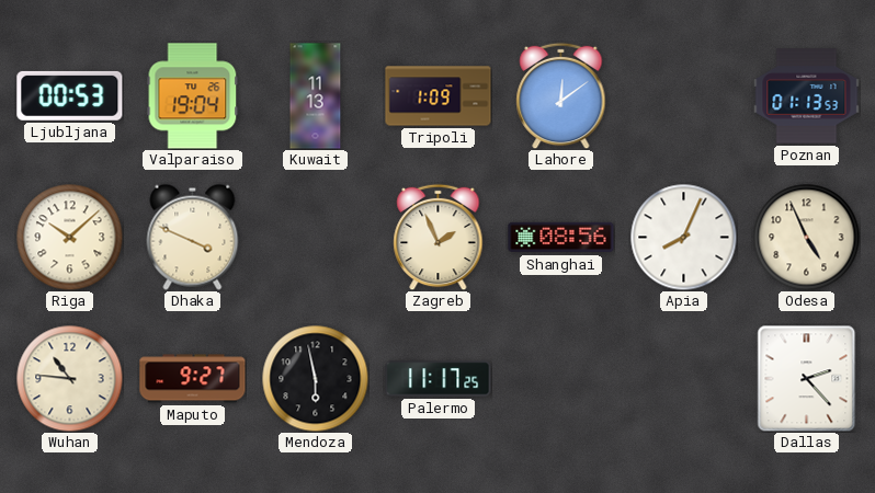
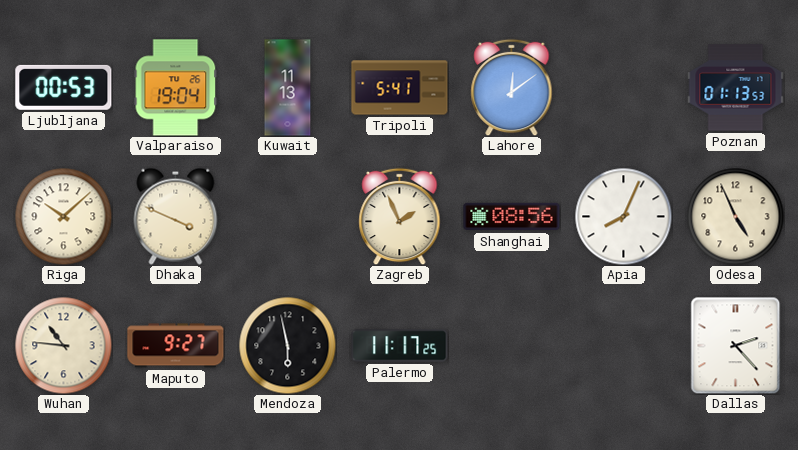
Tripoli: 1:09 -> 5:41
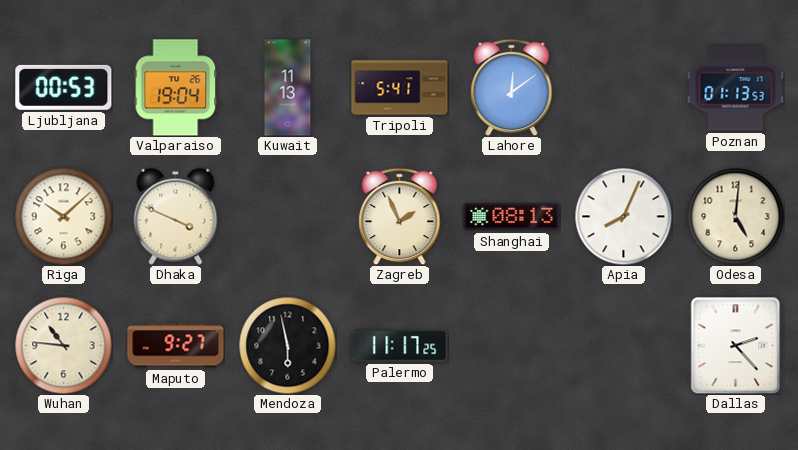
Shanghai: 08:56 -> 08:13
Odesa: 4:56 -> 5:01
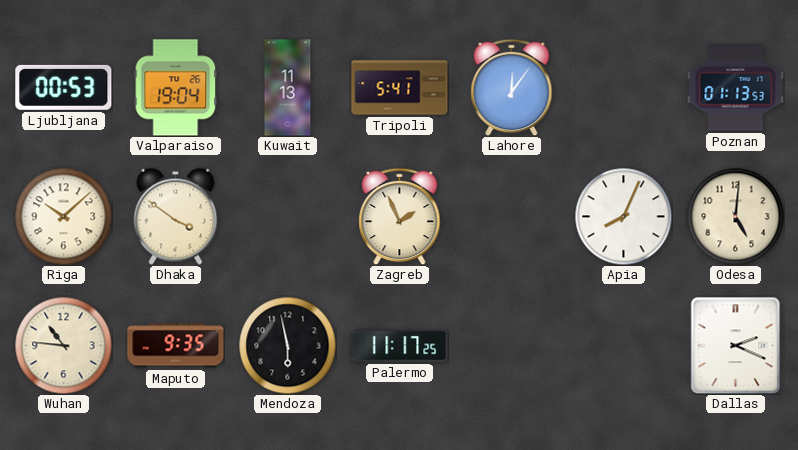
Lahore: 12:09 -> 12:06
Dhaka: 3:49 -> 3:51
Shanghai: 08:13 -> none
Maputo: 9:27 -> 9:35
Dallas: 2:23 -> 2:19
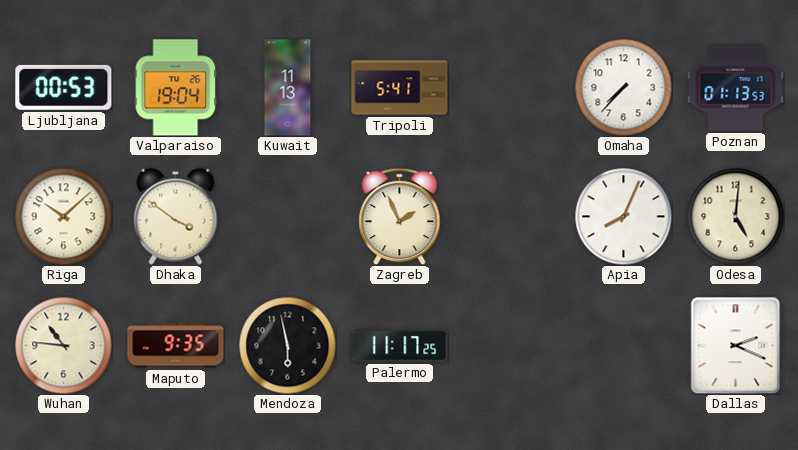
Lahore: 12:06 -> none
Omaha: none -> 7:37
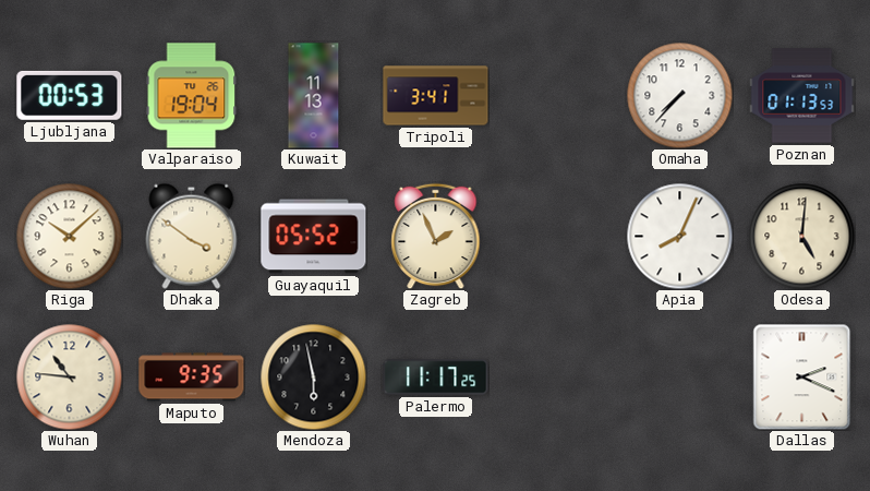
Tripoli: 5:41 -> 3:41
Guayaquil: none -> 05:52
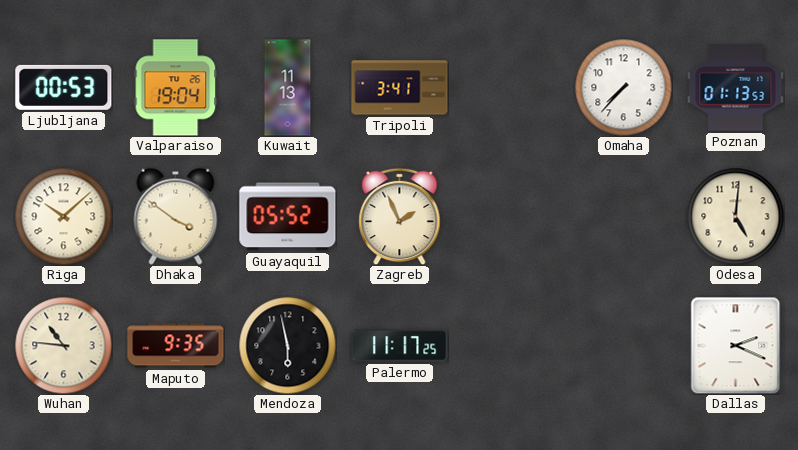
Apia: 8:04 -> none
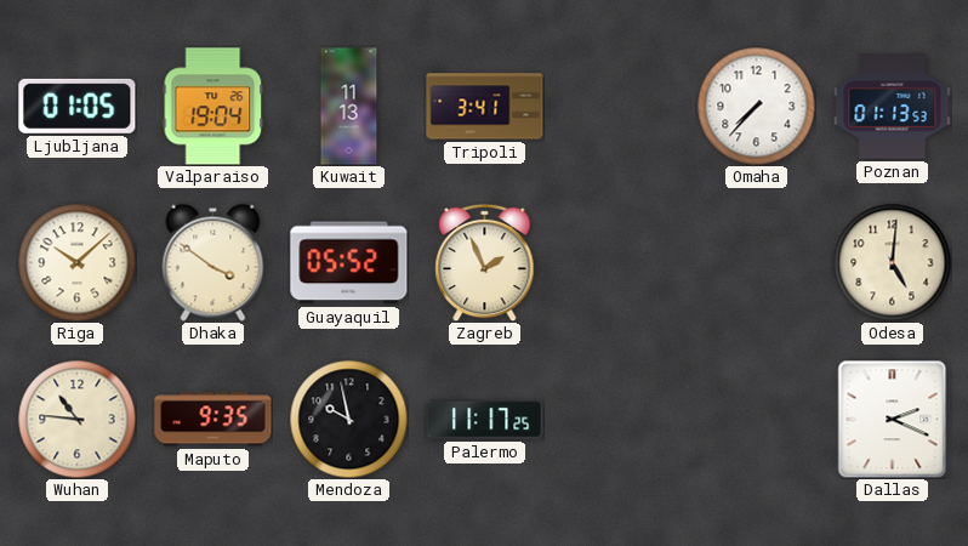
Ljubljana: 00:53 -> 01:05
Mendoza: 5:58 -> 9:58
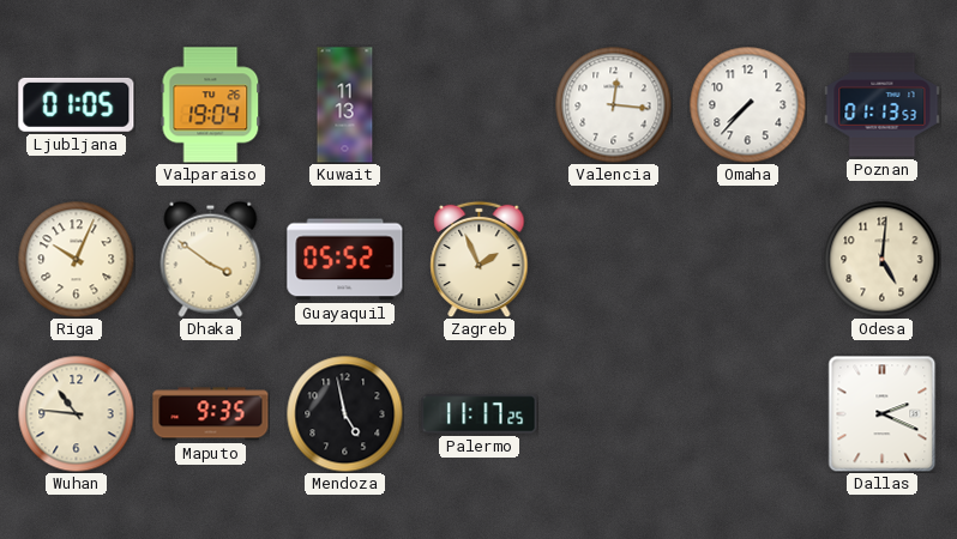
Tripoli: 3:41 -> none
Valencia: none -> 12:16
Riga: 10:08 -> 10:04
Mendoza: 9:58 -> 4:58
